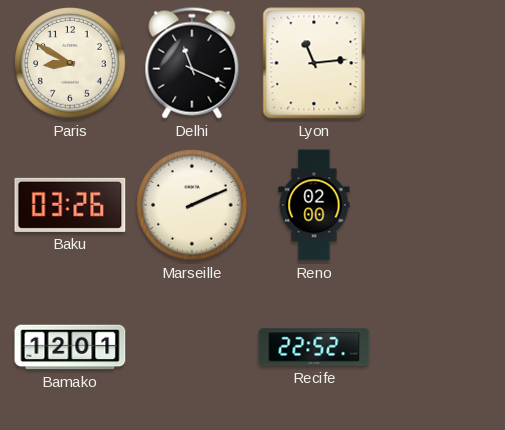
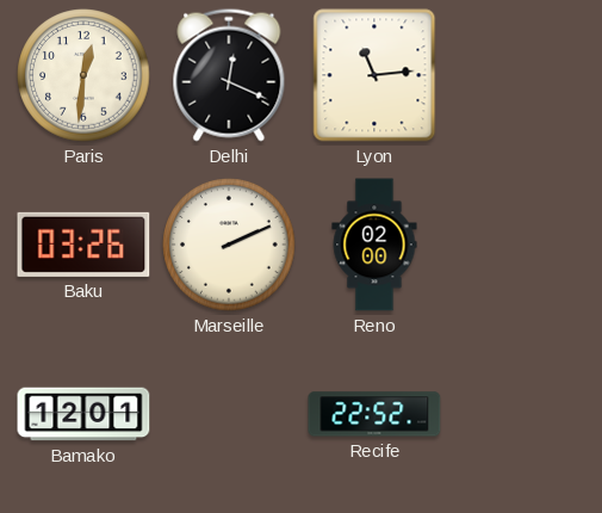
Paris: 8:50 -> 12:31
Delhi: 11:19 -> 12:19
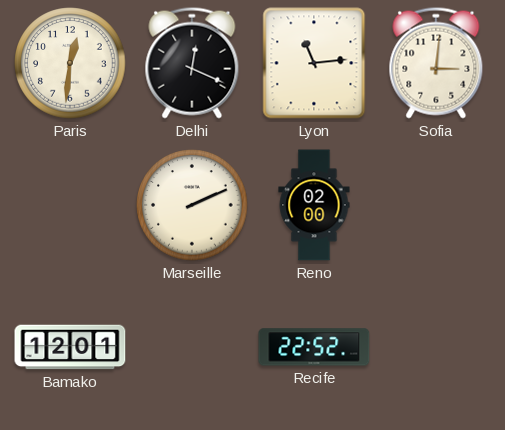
Sofia: none -> 3:01
Baku: 03:26 -> none
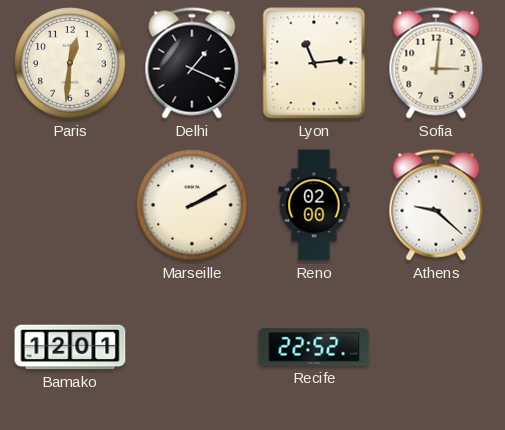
Delhi: 12:19 -> 1:19
Marseille: 2:11 -> 2:10
Athens: none -> 9:22
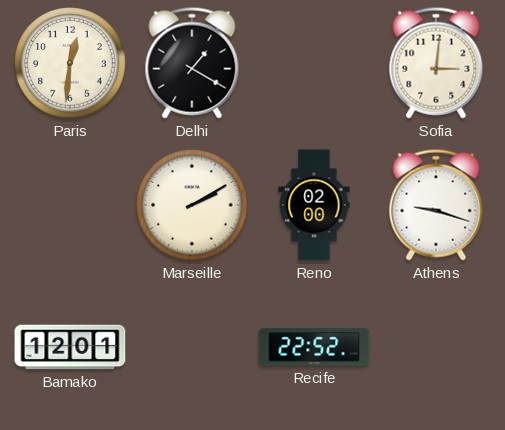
Delhi: 1:19 -> 1:20
Lyon: 11:14 -> none
Athens: 9:22 -> 9:18
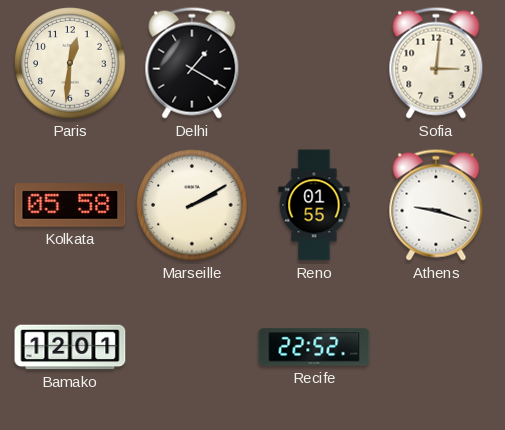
Kolkata: none -> 05:58
Reno: 02:00 -> 01:55
